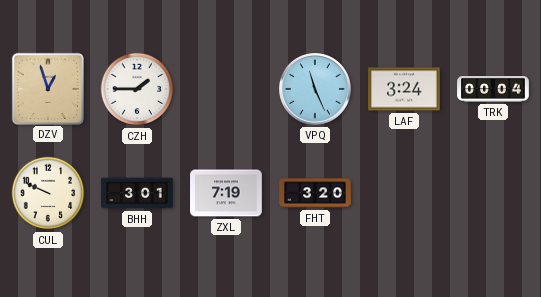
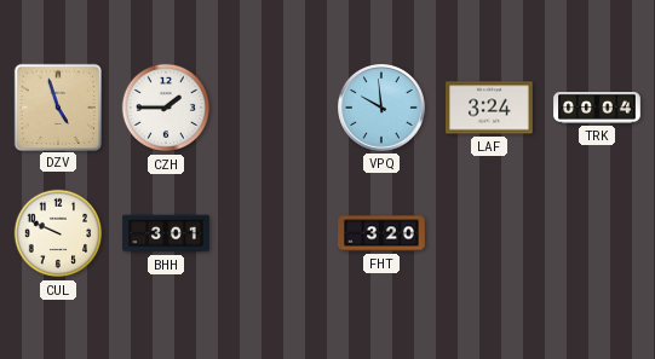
DZV: 12:57 -> 4:57
VPQ: 11:26 -> 9:59
ZXL: 7:19 -> none
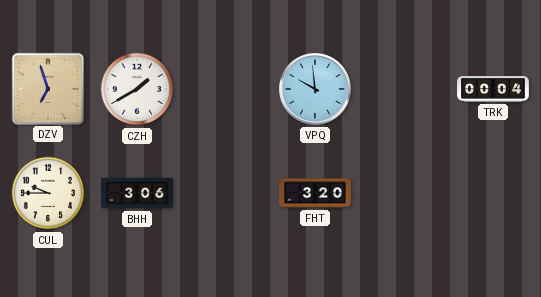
DZV: 4:57 -> 6:57
CZH: 1:45 -> 1:40
LAF: 3:24 -> none
CUL: 9:49 -> 9:45
BHH: 3:01 -> 3:06
